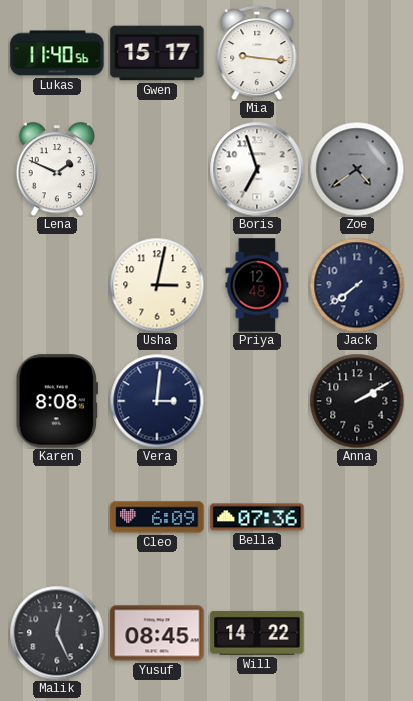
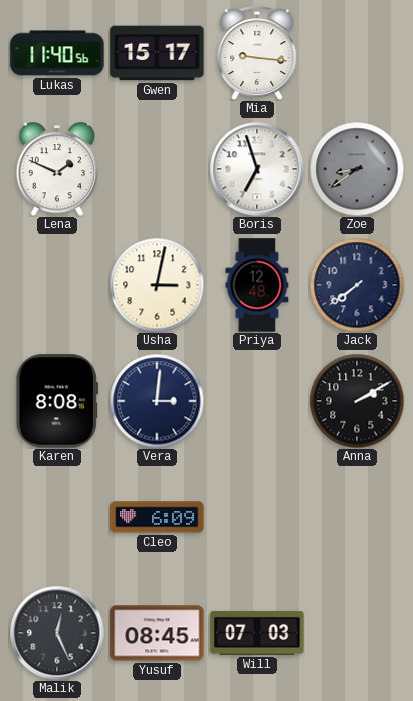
Zoe: 4:39 -> 8:39
Bella: 07:36 -> none
Will: 14:22 -> 07:03
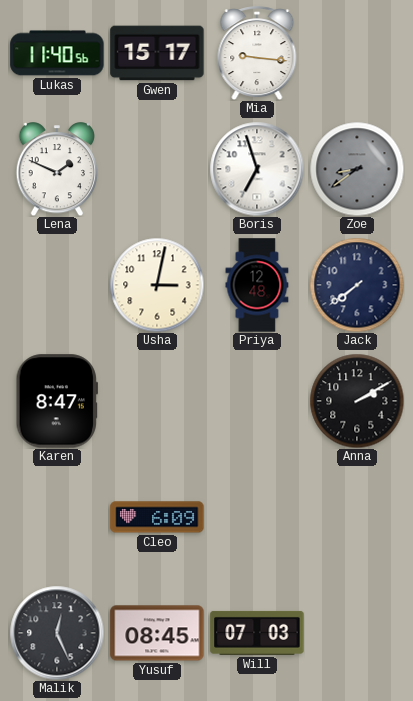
Karen: 8:08 -> 8:47
Vera: 3:01 -> none
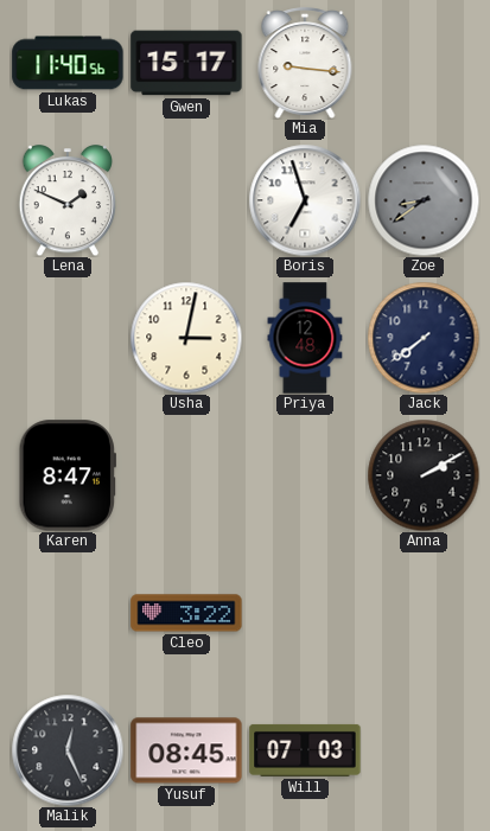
Cleo: 6:09 -> 3:22
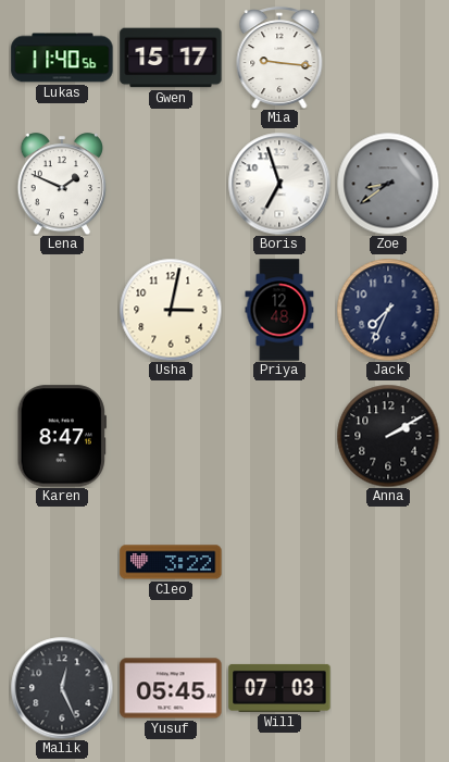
Jack: 7:39 -> 7:34
Yusuf: 08:45 -> 05:45
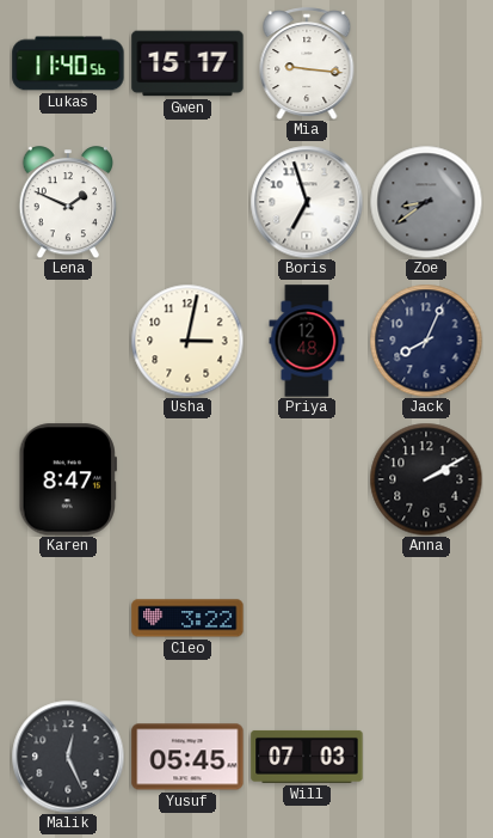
Jack: 7:34 -> 8:04
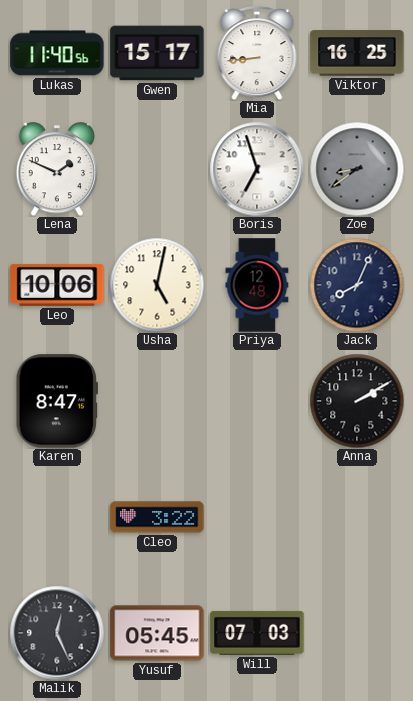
Mia: 9:16 -> 8:44
Viktor: none -> 16:25
Leo: none -> 10:06
Usha: 3:02 -> 5:02
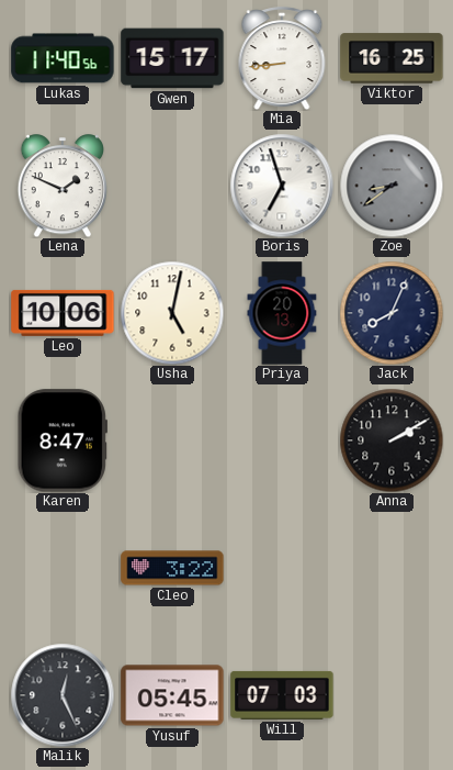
Priya: 12:48 -> 20:13
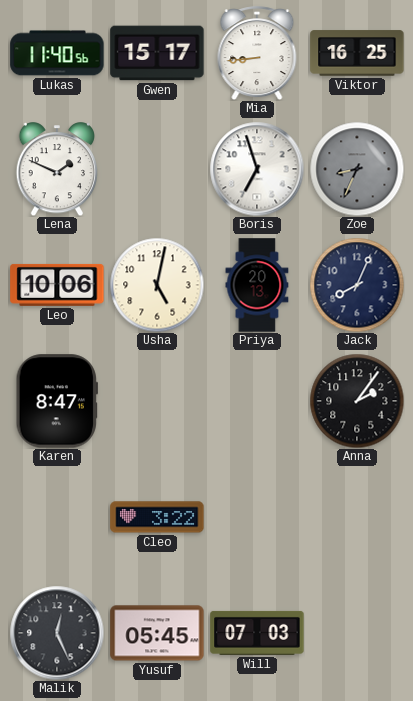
Zoe: 8:39 -> 8:34
Anna: 2:10 -> 2:06
